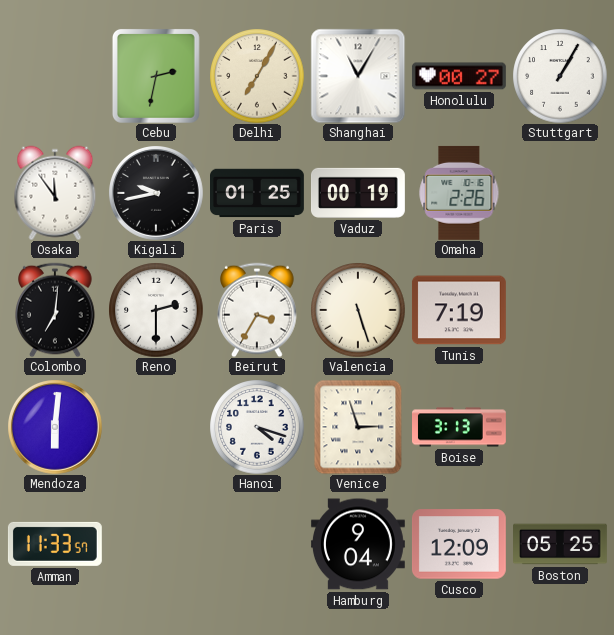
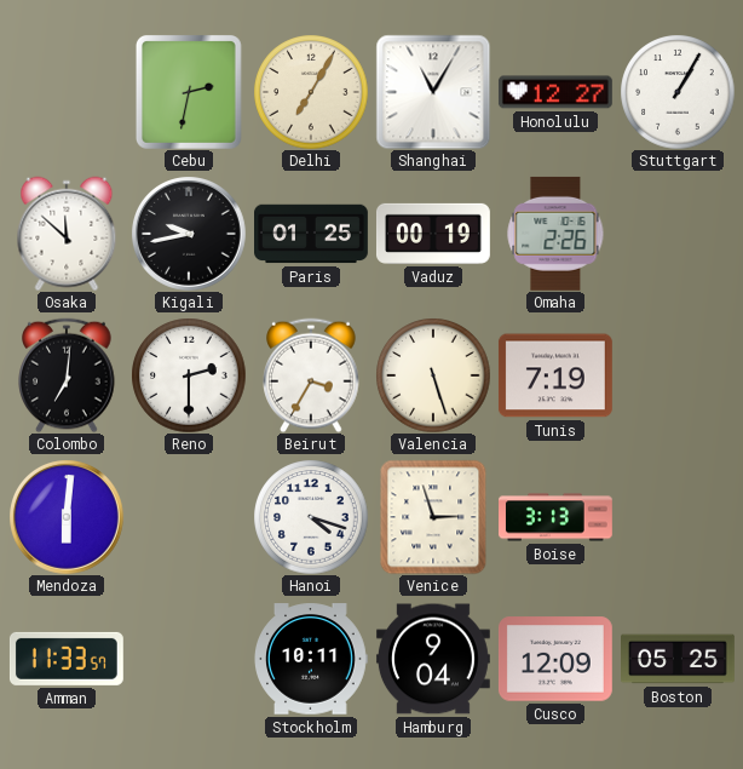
Honolulu: 00:27 -> 12:27
Osaka: 11:54 -> 11:52
Stockholm: none -> 10:11
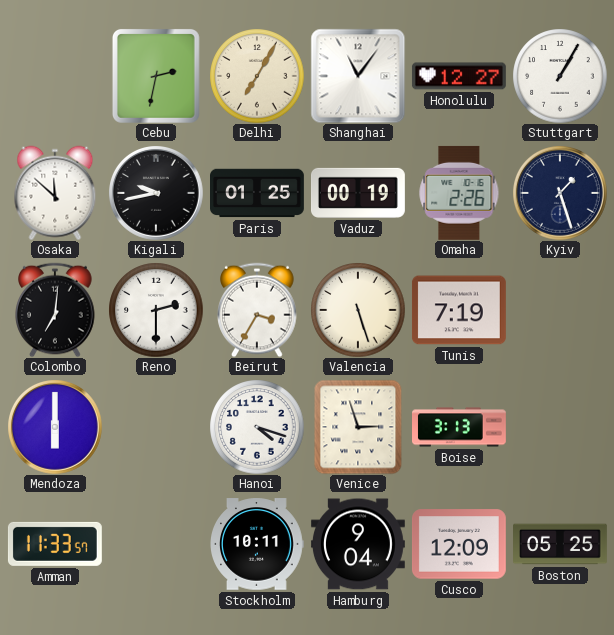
Shanghai: 11:05 -> 11:06
Kyiv: none -> 1:27
Mendoza: 6:01 -> 6:00
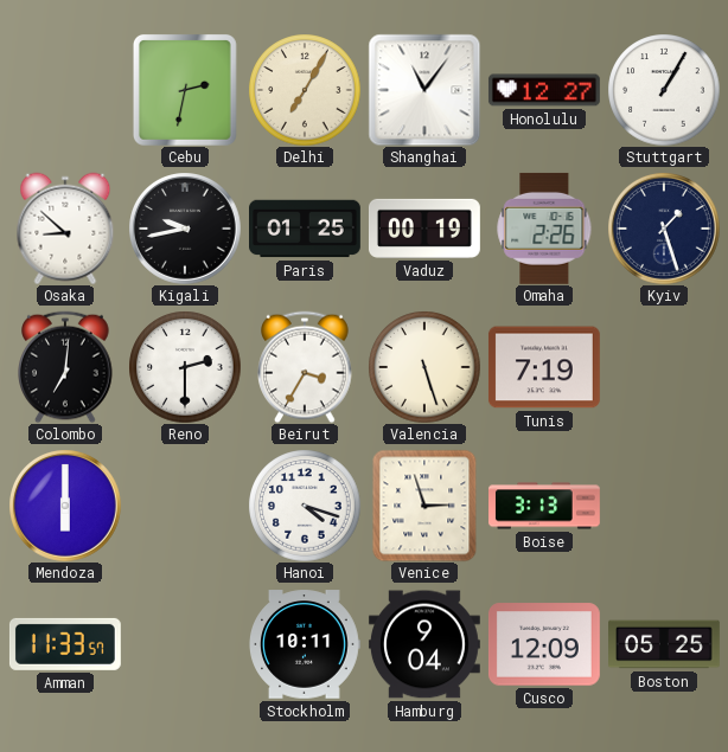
Osaka: 11:52 -> 8:52
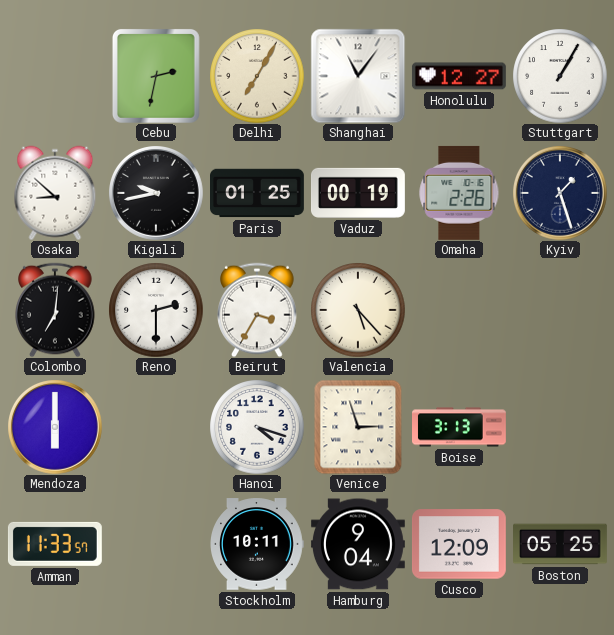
Valencia: 5:27 -> 5:23
Tunis: 7:19 -> none
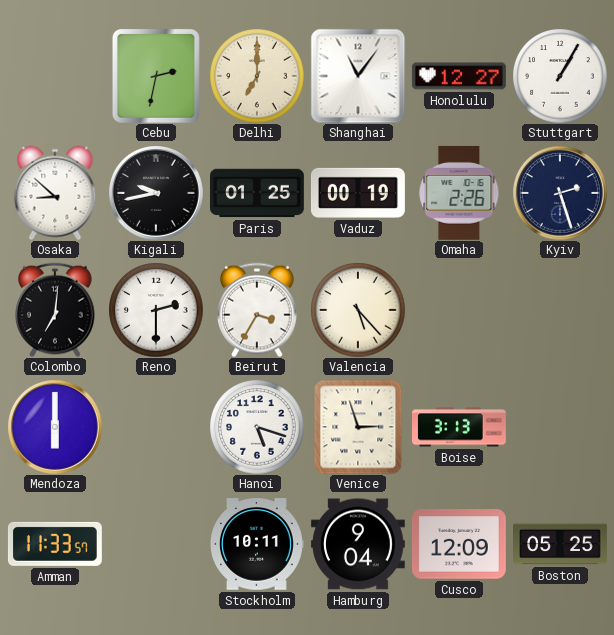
Delhi: 7:05 -> 7:00
Kyiv: 1:27 -> 2:27
Hanoi: 4:18 -> 5:18
